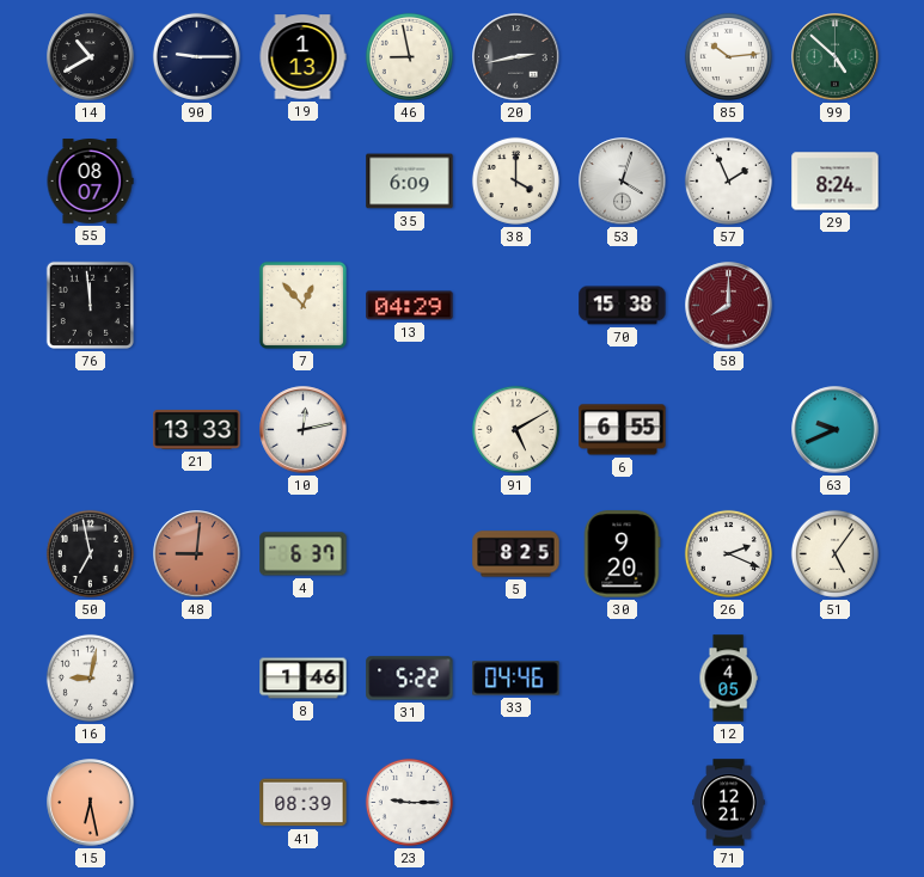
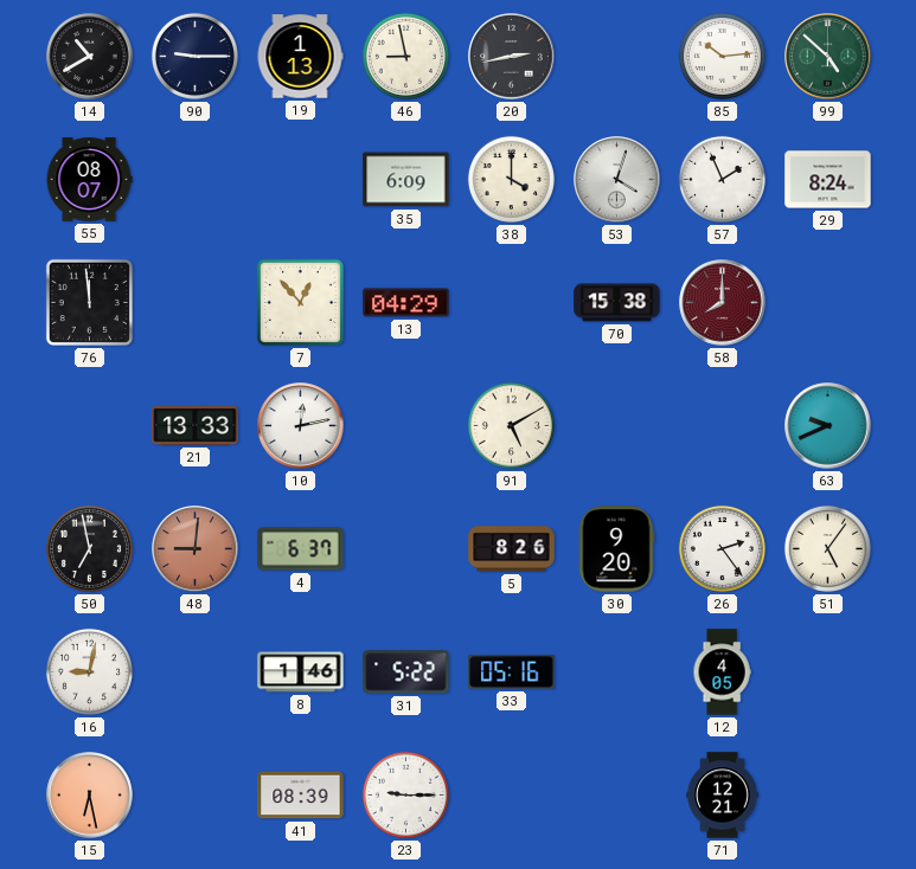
6: 6:55 -> none
5: 8:25 -> 8:26
26: 2:19 -> 2:24
33: 04:46 -> 05:16
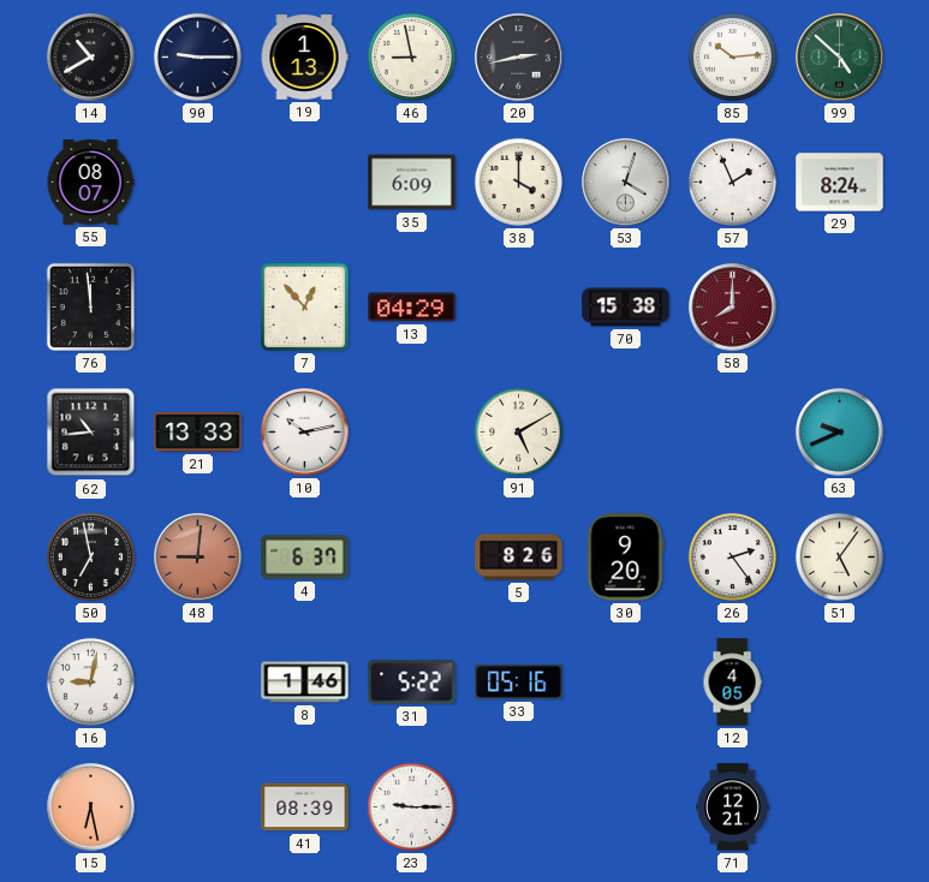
62: none -> 10:44
10: 12:13 -> 10:13
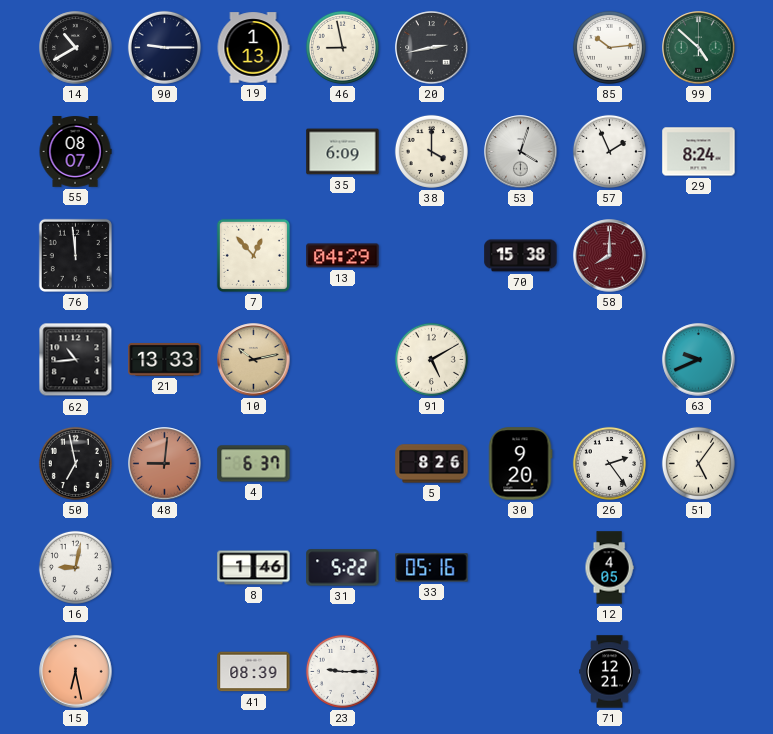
10 dial: white -> champagne
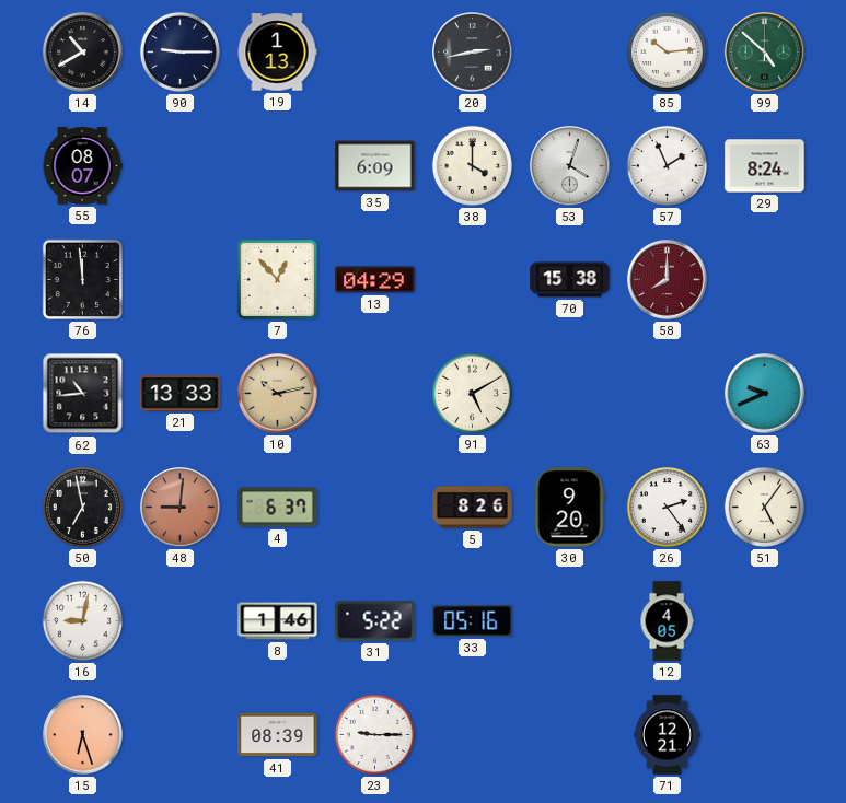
46: 8:58 -> none
15: 6:28 -> 6:27
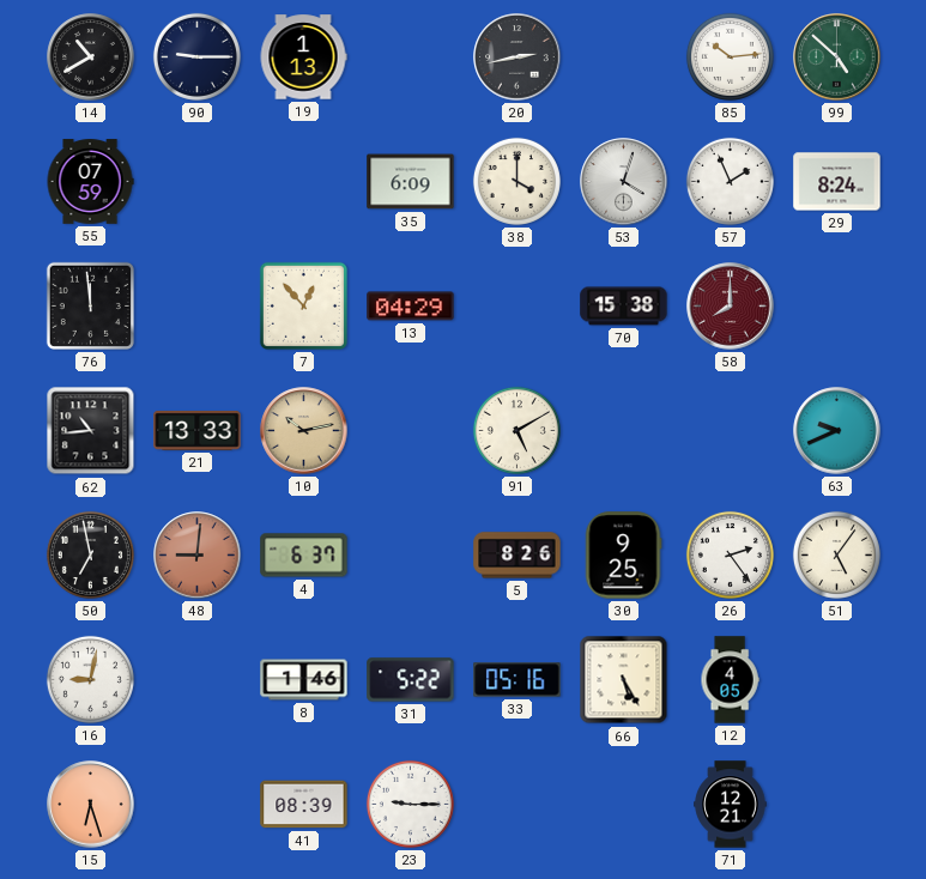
55: 08:07 -> 07:59
30: 9:20 -> 9:25
66: none -> 5:25
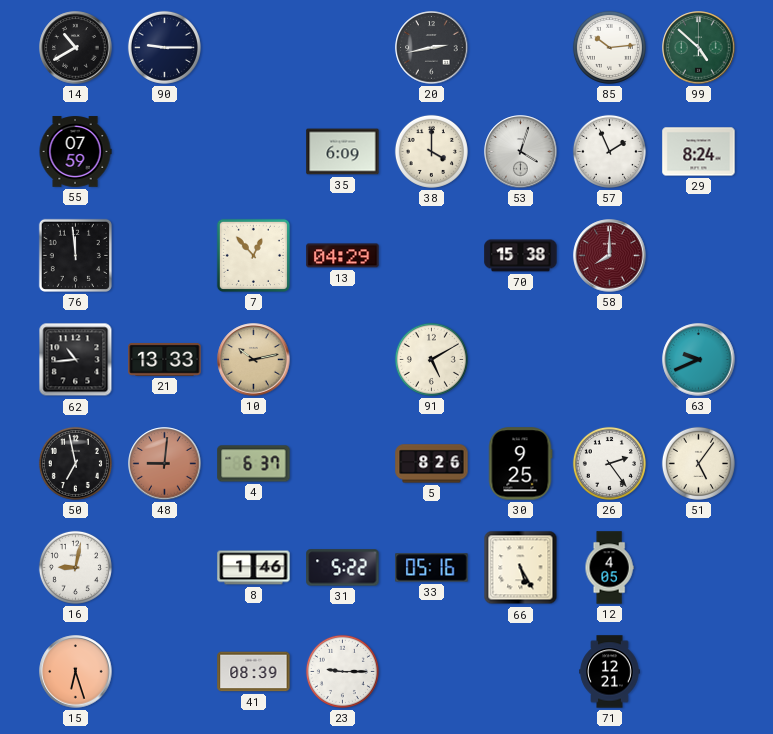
19: 1:13 -> none
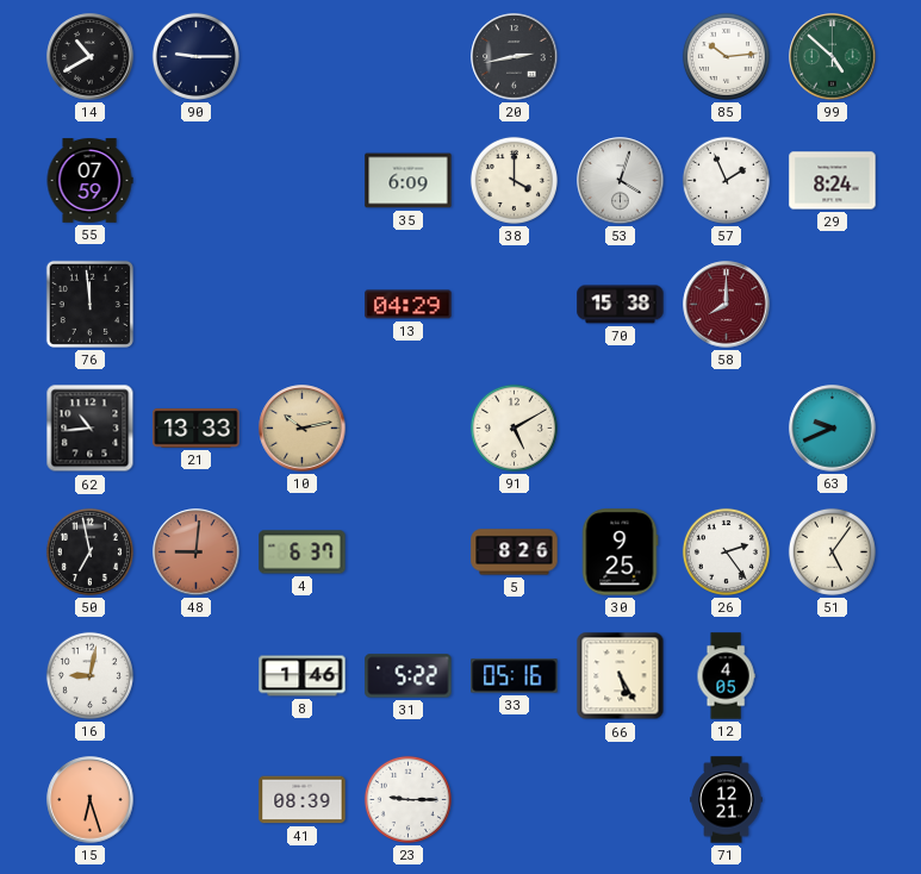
7: 12:53 -> none
